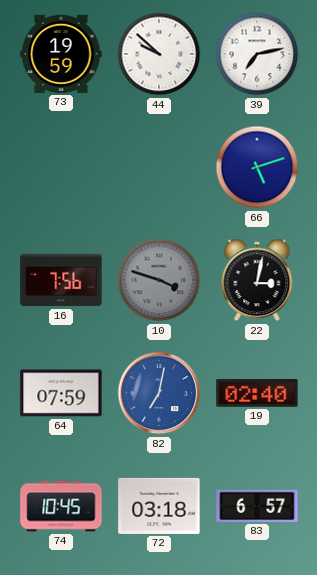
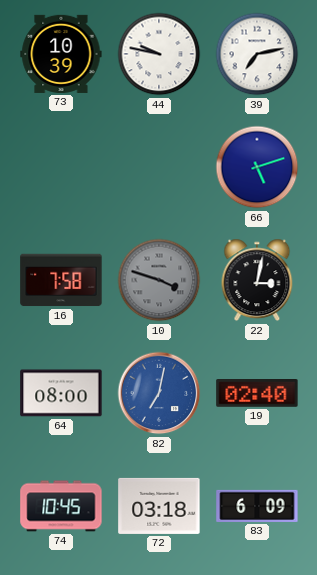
73: 19:59 -> 10:39
44: 9:52 -> 9:47
16: 7:56 -> 7:58
64: 07:59 -> 08:00
83: 6:57 -> 6:09
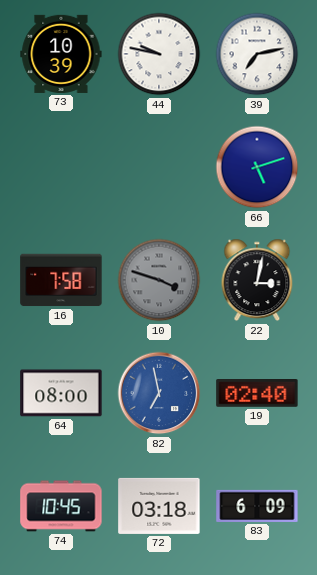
82: 7:02 -> 6:58
